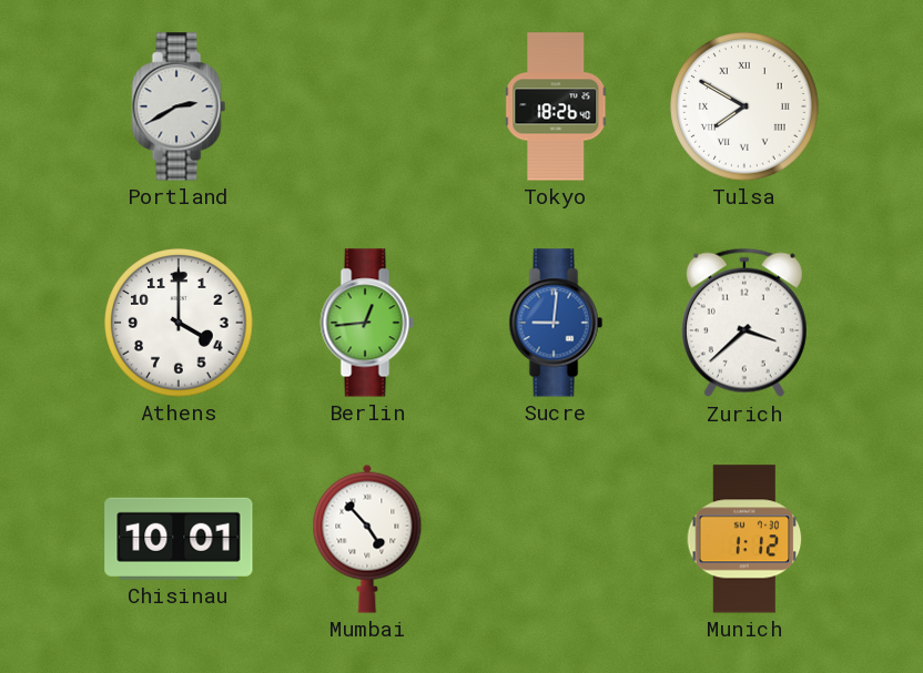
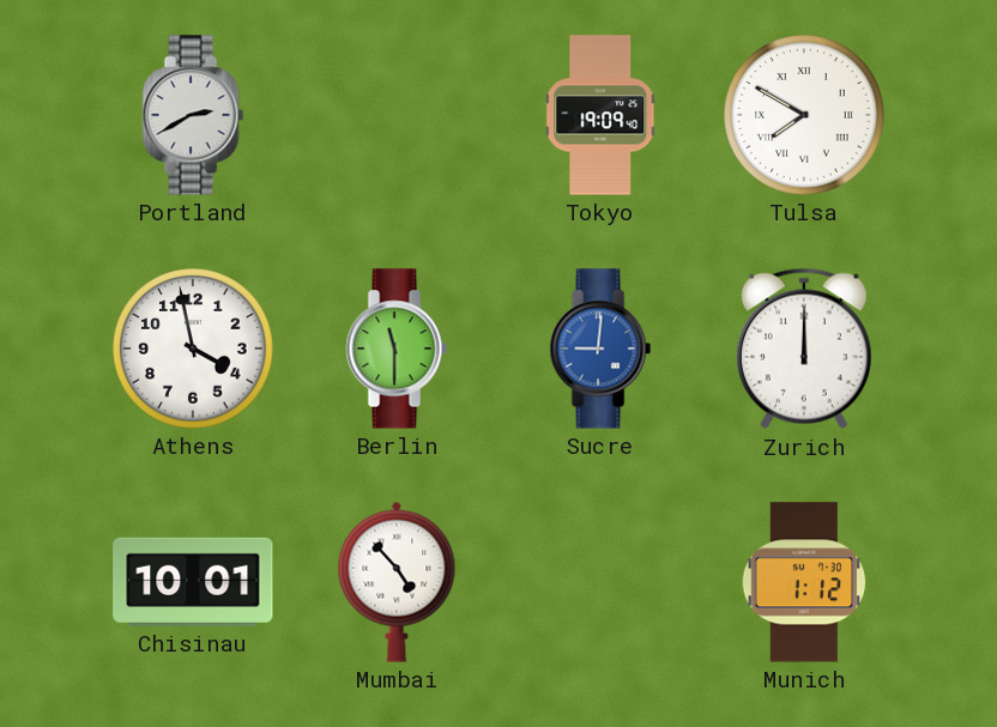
Tokyo: 18:26 -> 19:09
Athens: 4:00 -> 3:58
Berlin: 12:44 -> 11:30
Zurich: 3:38 -> 12:00
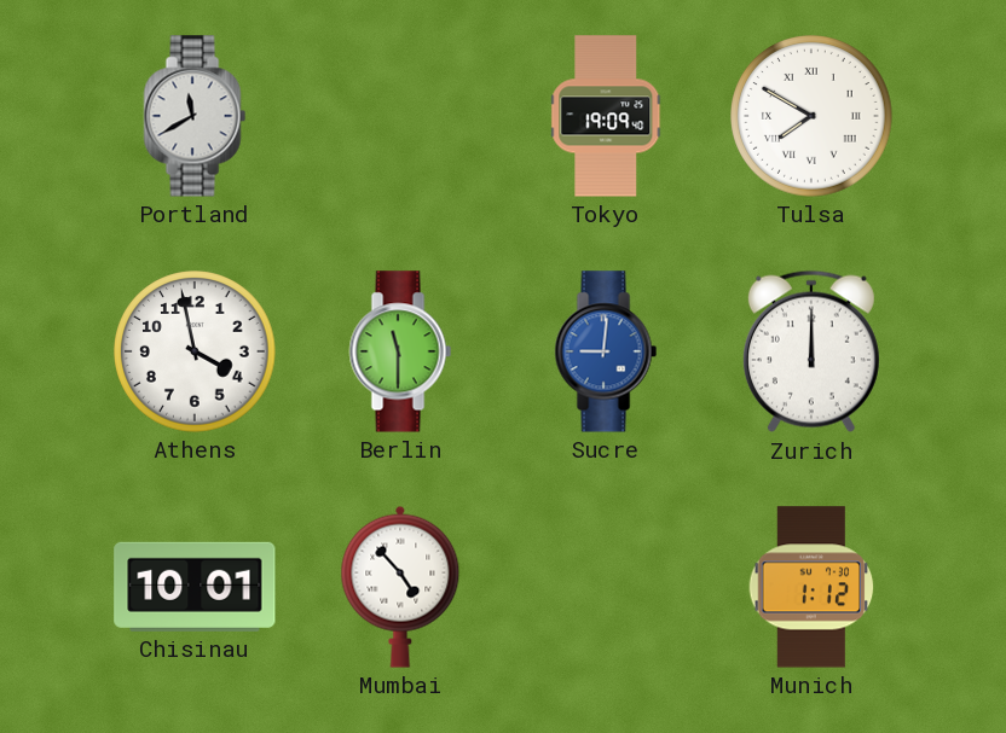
Portland: 2:40 -> 11:40
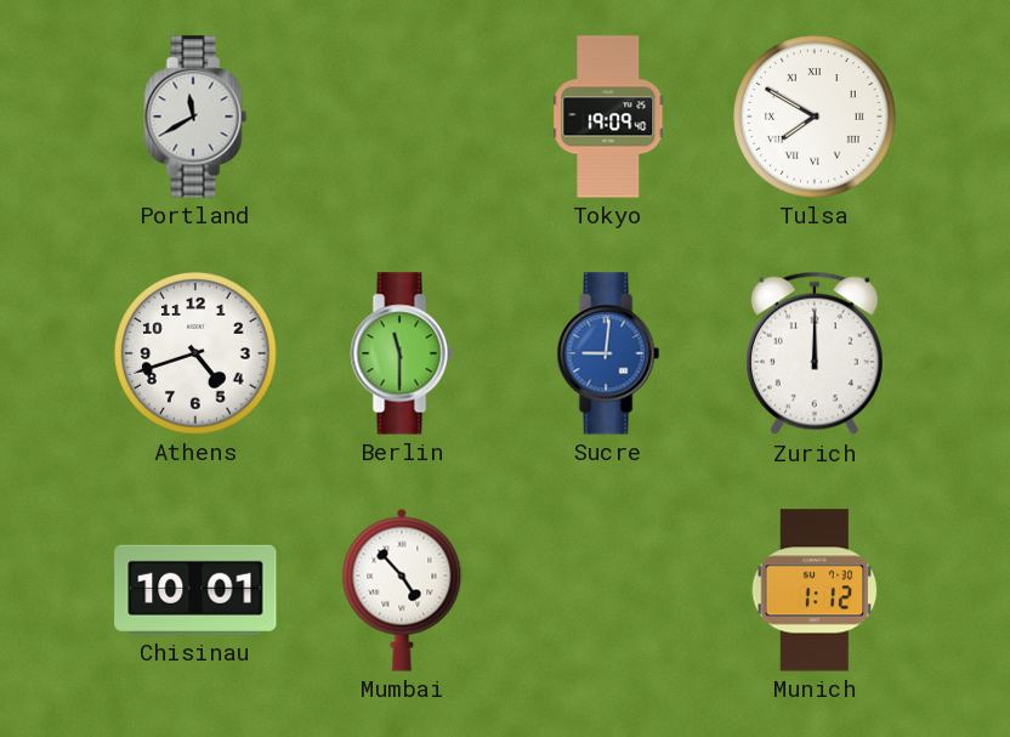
Athens: 3:58 -> 4:42
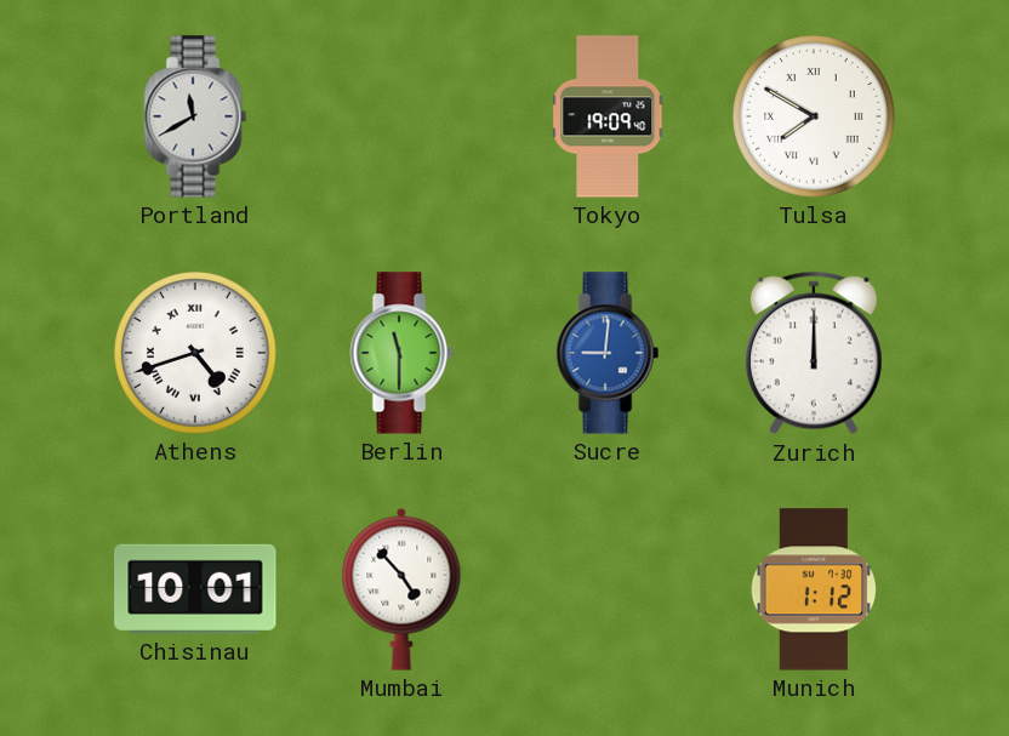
Athens numerals: Arabic -> Roman
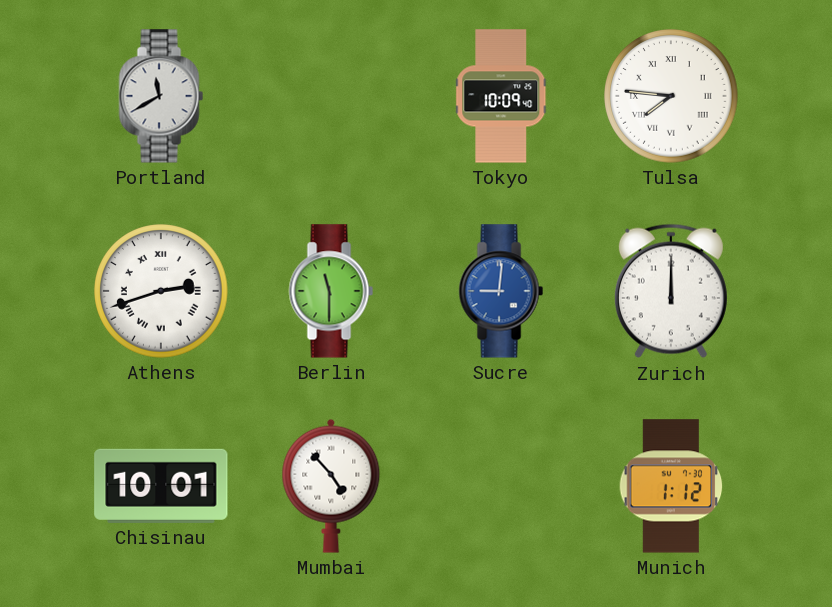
Tokyo: 19:09 -> 10:09
Tulsa: 7:50 -> 7:46
Athens: 4:42 -> 2:42
